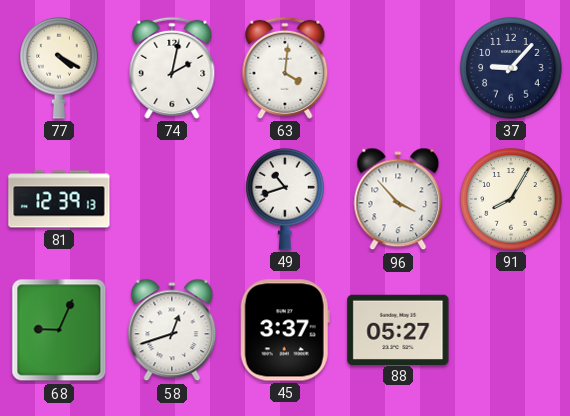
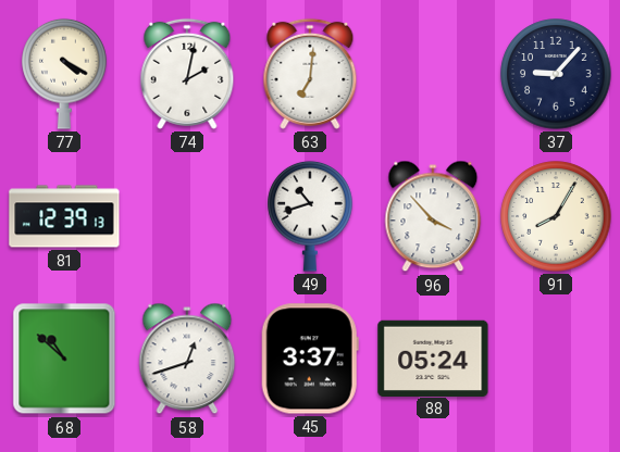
63: 4:01 -> 7:01
68: 9:04 -> 10:52
88: 05:27 -> 05:24
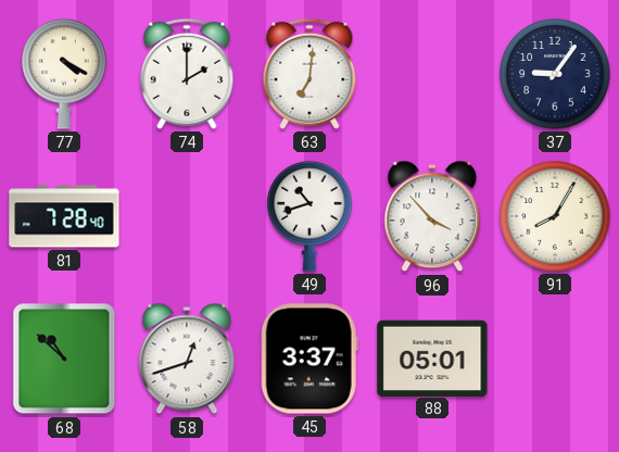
74: 2:02 -> 2:00
37: 9:07 -> 9:06
81: 12:39 -> 7:28
88: 05:24 -> 05:01
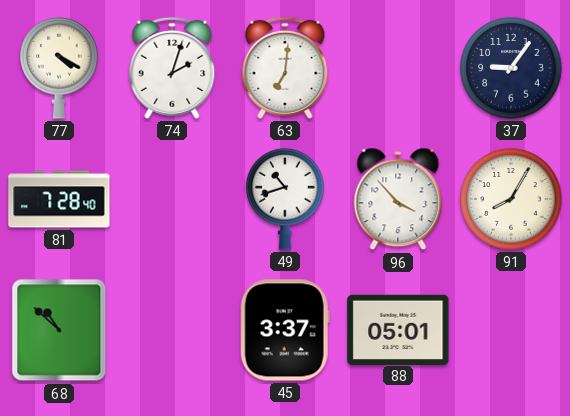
74: 2:00 -> 2:03
58: 12:42 -> none
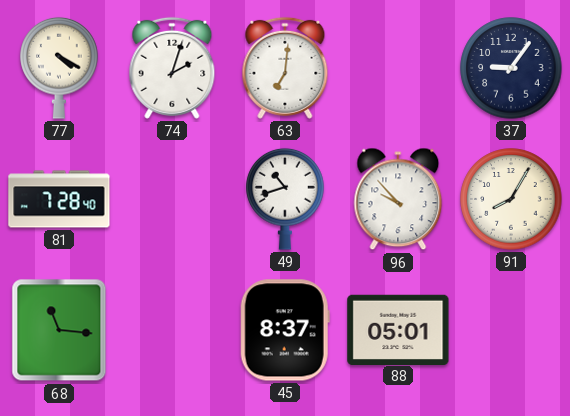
96: 3:53 -> 9:53
68: 10:52 -> 11:16
45: 3:37 -> 8:37
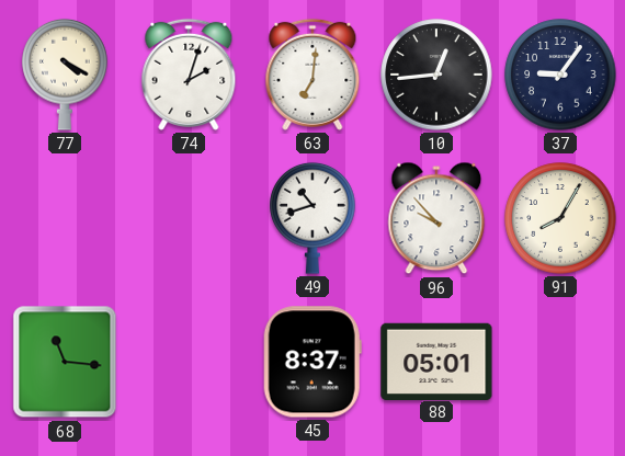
10: none -> 12:44
81: 7:28 -> none
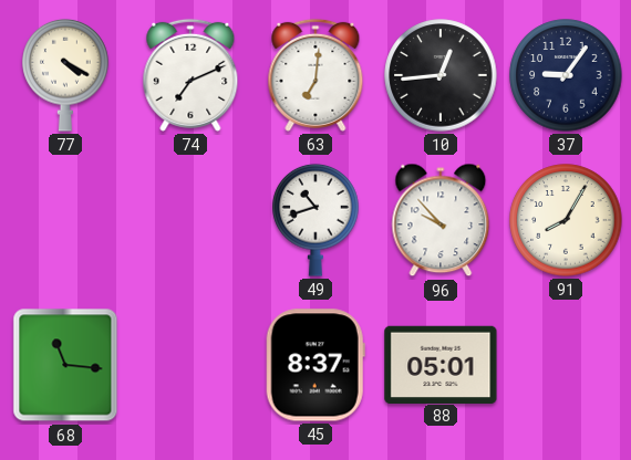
74: 2:03 -> 7:11
